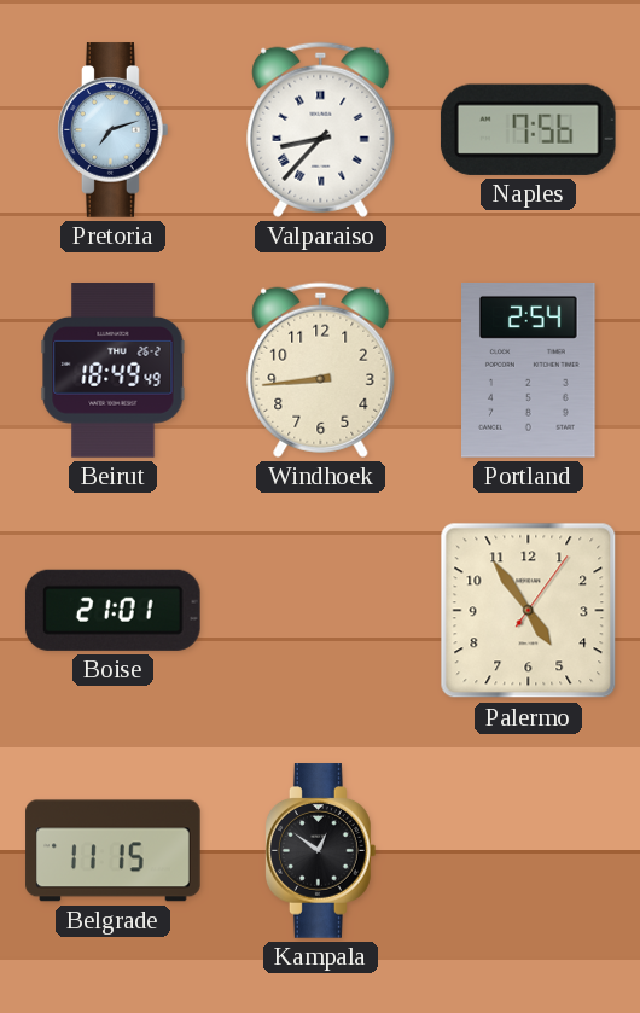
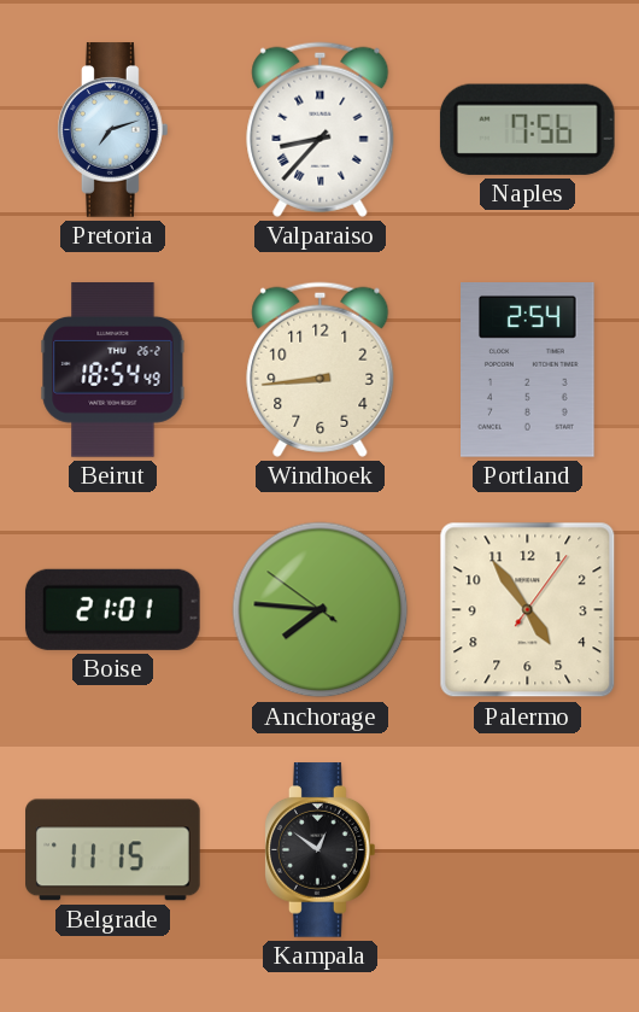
Beirut: 18:49 -> 18:54
Anchorage: none -> 7:45
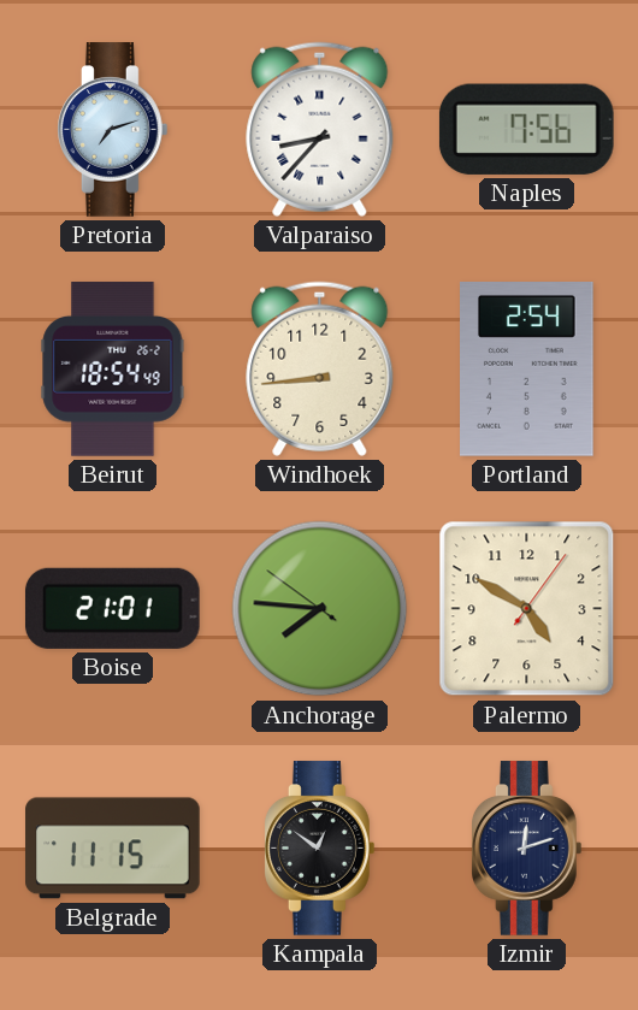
Palermo: 4:54 -> 4:50
Izmir: none -> 12:12
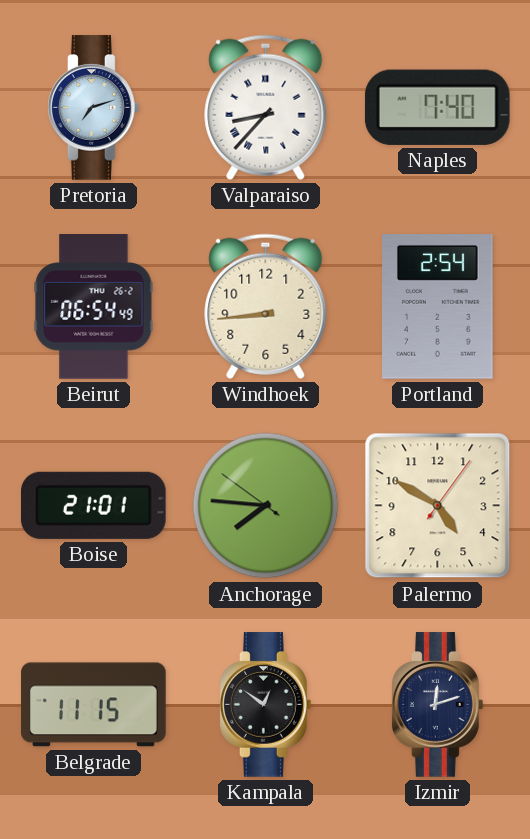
Naples: 7:56 -> 7:40
Beirut: 18:54 -> 06:54
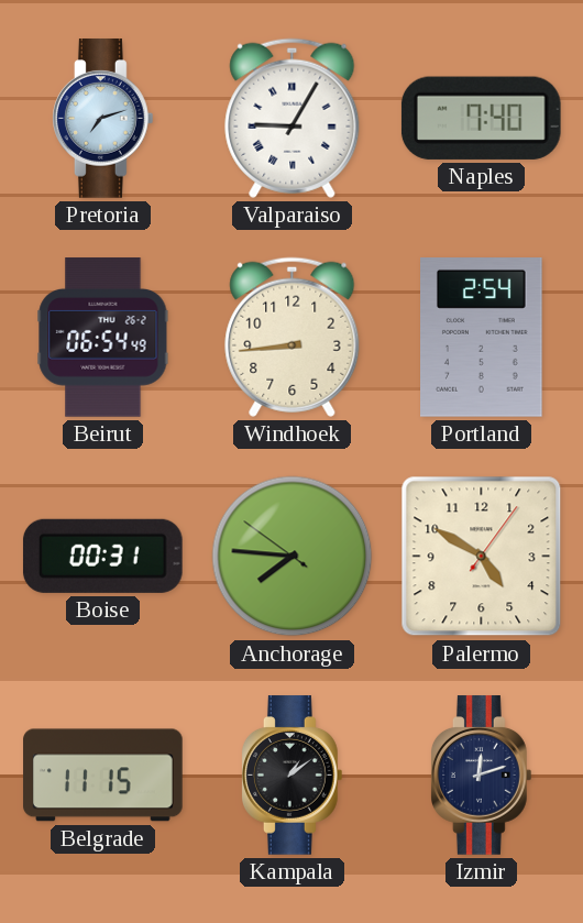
Valparaiso: 8:37 -> 9:05
Boise: 21:01 -> 00:31
Kampala: 12:51 -> 1:09
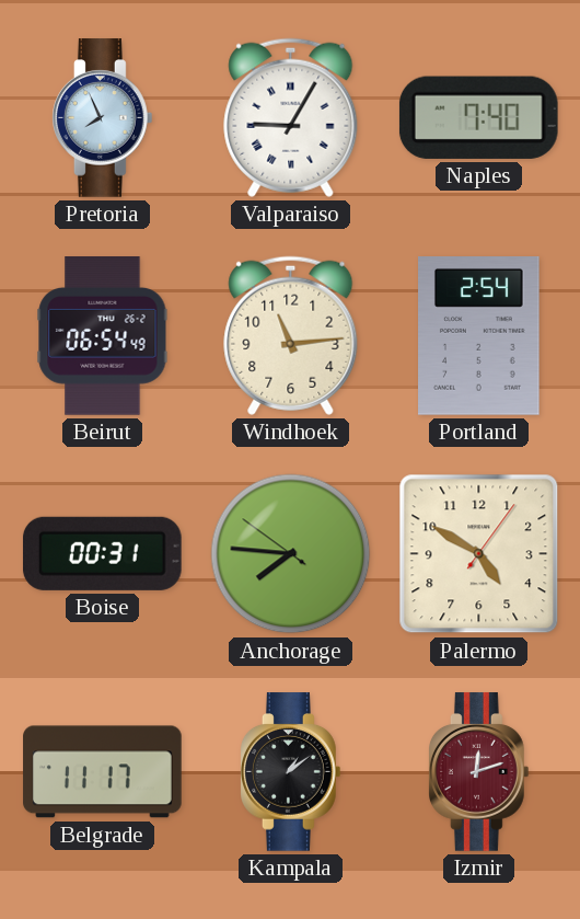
Pretoria: 7:12 -> 7:56
Windhoek: 8:44 -> 11:14
Belgrade: 11:15 -> 11:17
Izmir dial: navy -> burgundy
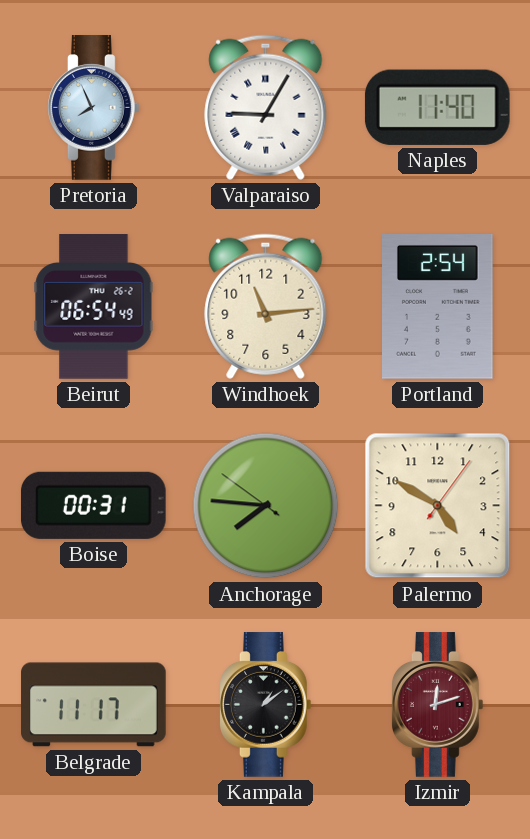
Naples: 7:40 -> 11:40
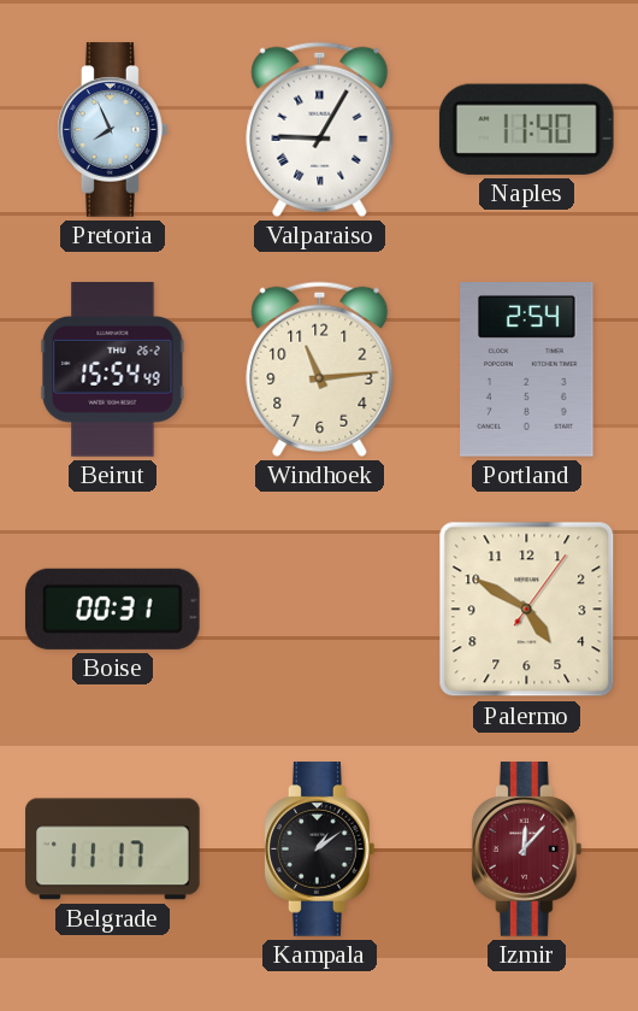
Beirut: 06:54 -> 15:54
Anchorage: 7:45 -> none
Izmir: 12:12 -> 12:07
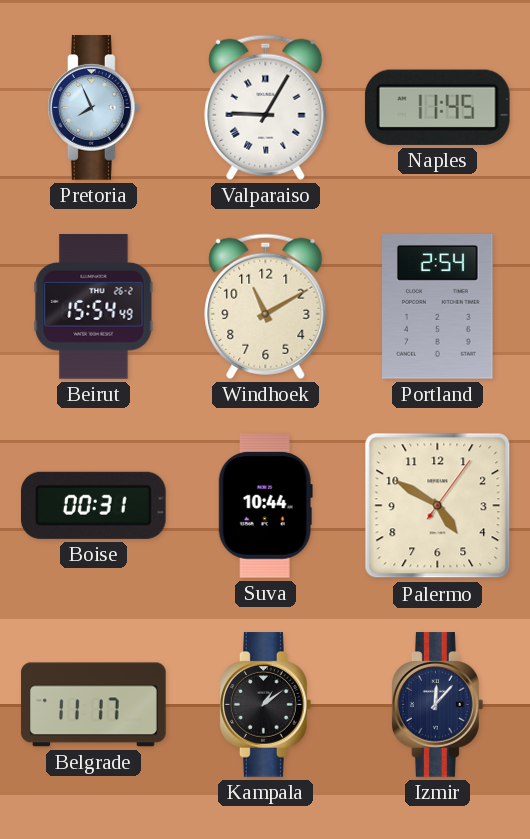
Naples: 11:40 -> 11:45
Windhoek: 11:14 -> 11:10
Suva: none -> 10:44
Izmir dial: burgundy -> navy
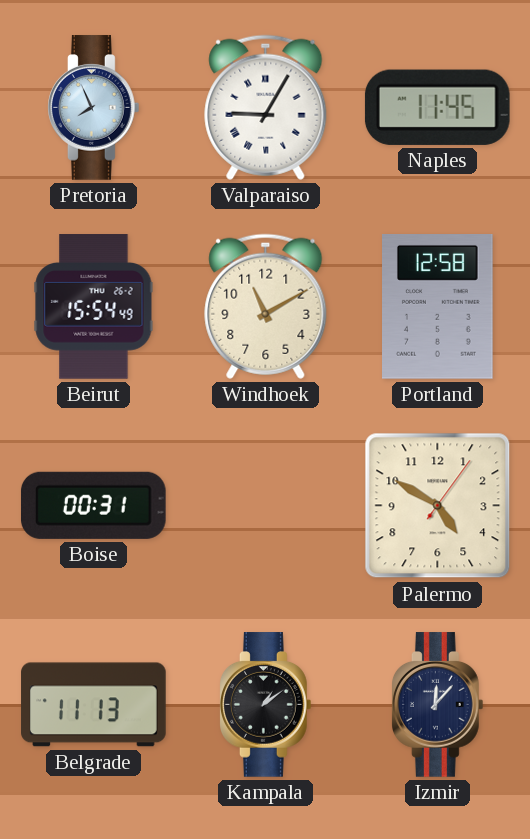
Portland: 2:54 -> 12:58
Suva: 10:44 -> none
Belgrade: 11:17 -> 11:13
